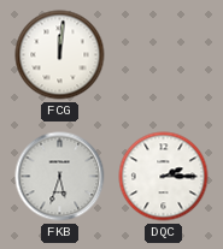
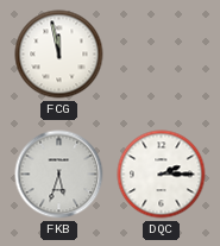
FCG: 12:01 -> 11:58
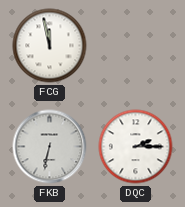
FKB: 5:33 -> 6:32
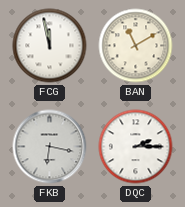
BAN: none -> 11:10
FKB: 6:32 -> 6:17
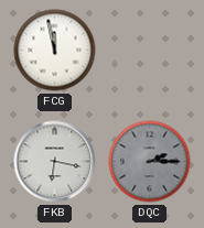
BAN: 11:10 -> none
DQC dial: white -> grey
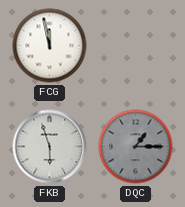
FKB: 6:17 -> 5:57
DQC: 2:15 -> 1:15
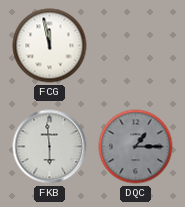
FKB: 5:57 -> 5:59
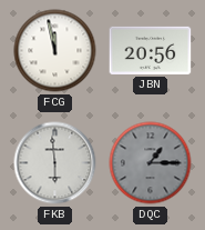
JBN: none -> 20:56
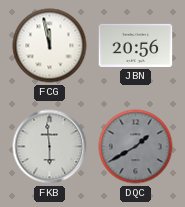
DQC: 1:15 -> 1:40
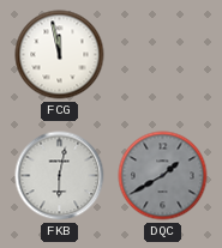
JBN: 20:56 -> none
FKB: 5:59 -> 6:02
